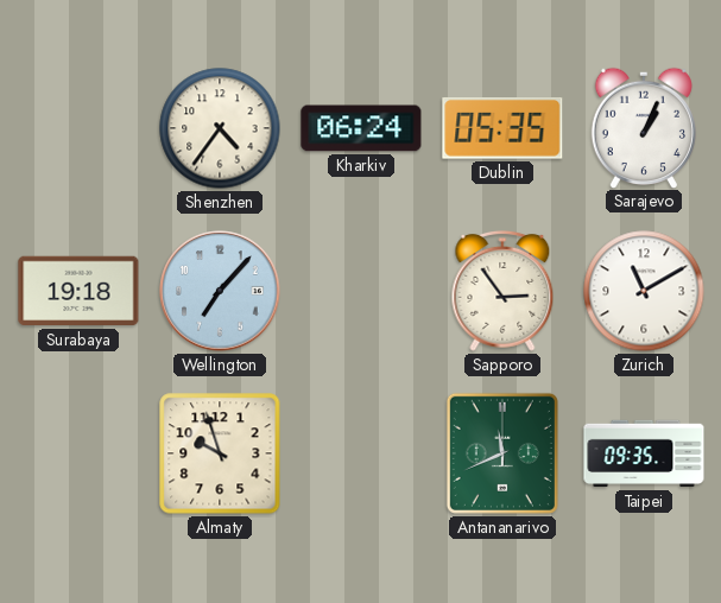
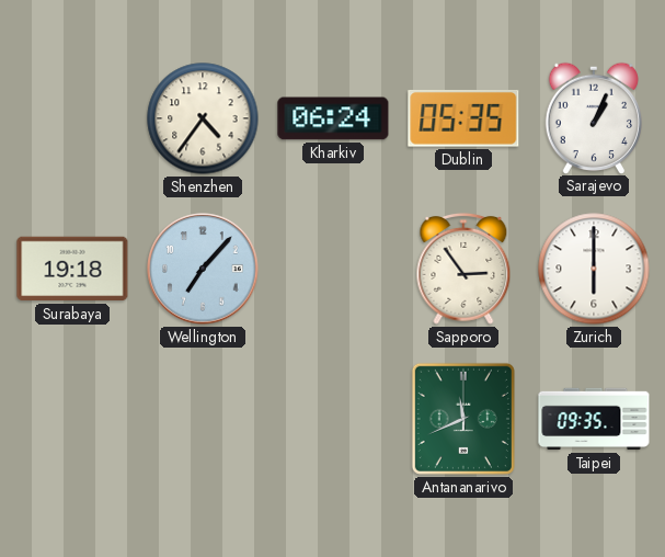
Zurich: 11:10 -> 6:00
Almaty: 9:57 -> none
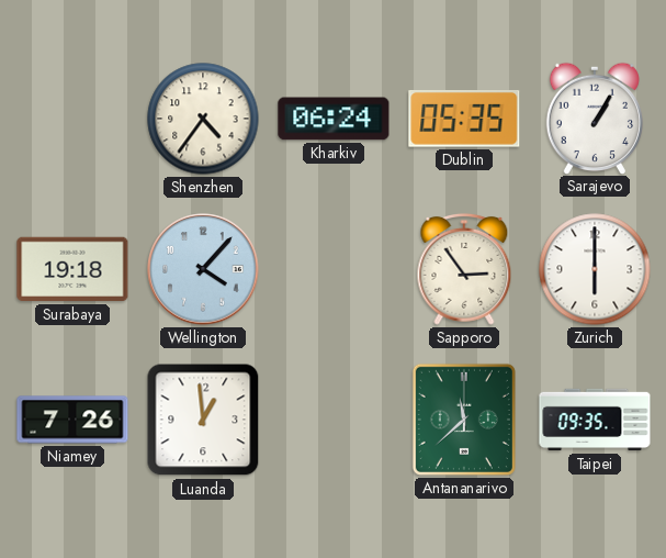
Sarajevo: 1:04 -> 1:05
Wellington: 7:07 -> 4:07
Niamey: none -> 7:26
Luanda: none -> 12:59
Antananarivo: 11:41 -> 11:38
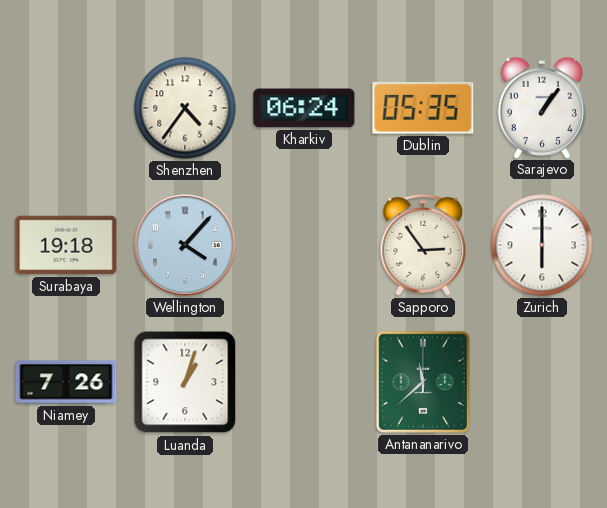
Sarajevo: 1:05 -> 1:06
Luanda: 12:59 -> 1:03
Taipei: 09:35 -> none
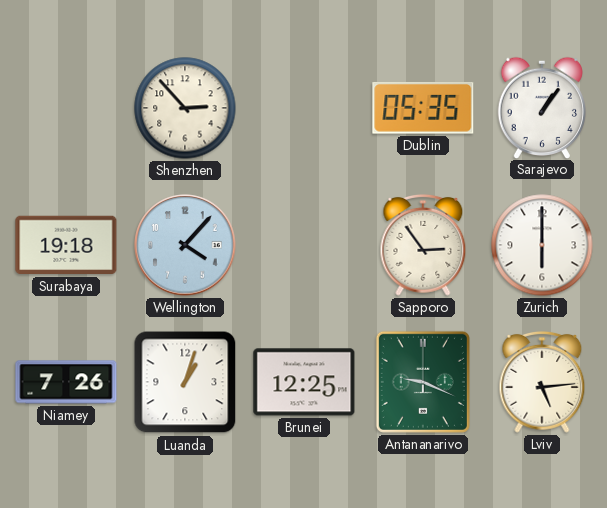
Shenzhen: 4:36 -> 2:53
Kharkiv: 06:24 -> none
Brunei: none -> 12:25
Antananarivo: 11:38 -> 9:19
Lviv: none -> 5:14
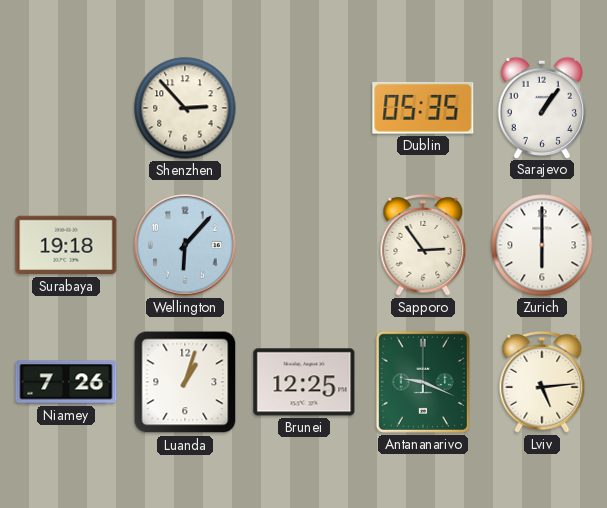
Wellington: 4:07 -> 6:07
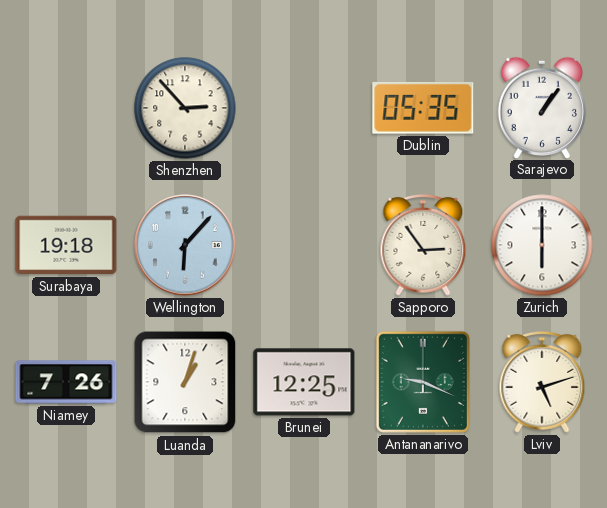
Lviv: 5:14 -> 5:12
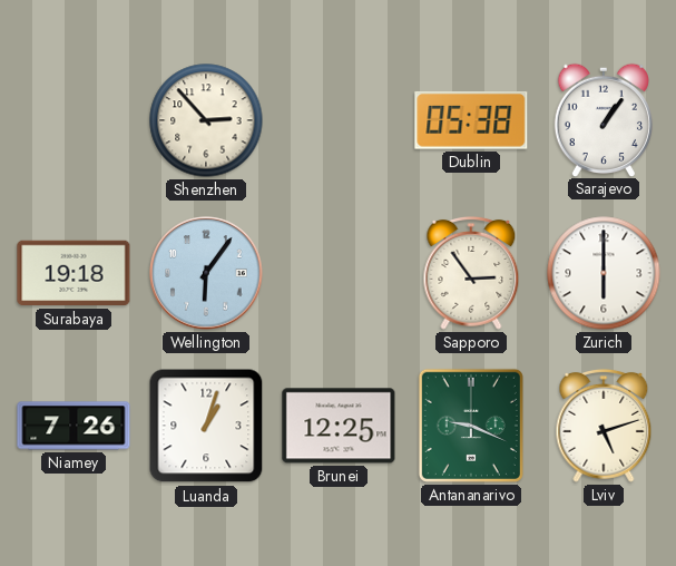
Dublin: 05:35 -> 05:38
Wellington: 6:07 -> 6:06
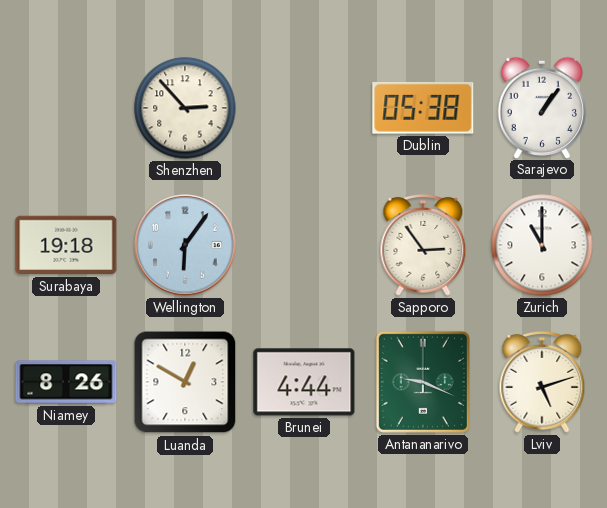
Zurich: 6:00 -> 11:00
Niamey: 7:26 -> 8:26
Luanda: 1:03 -> 12:50
Brunei: 12:25 -> 4:44
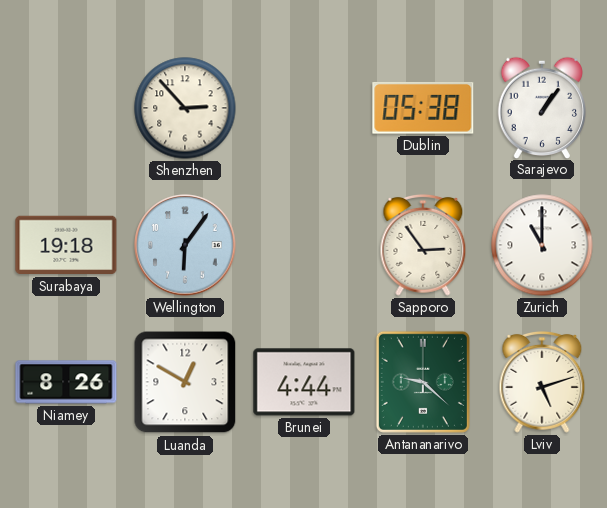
Antananarivo: 9:19 -> 9:22
